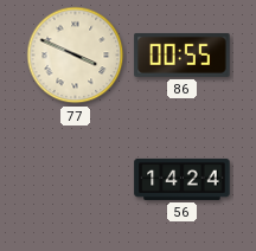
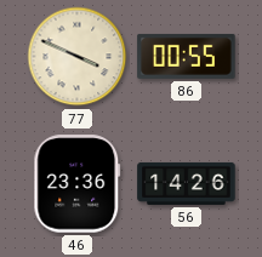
46: none -> 23:36
56: 14:24 -> 14:26
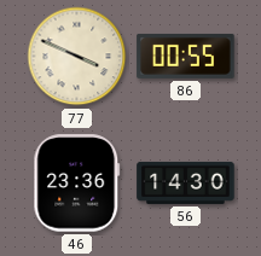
56: 14:26 -> 14:30
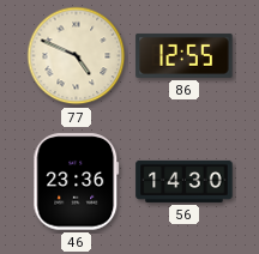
77: 3:49 -> 4:49
86: 00:55 -> 12:55
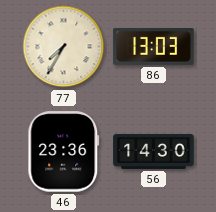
77: 4:49 -> 7:35
86: 12:55 -> 13:03
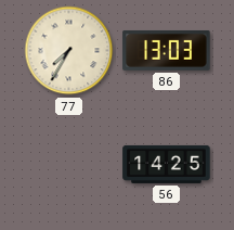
46: 23:36 -> none
56: 14:30 -> 14:25
